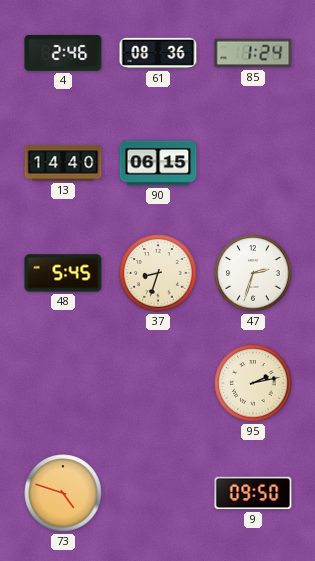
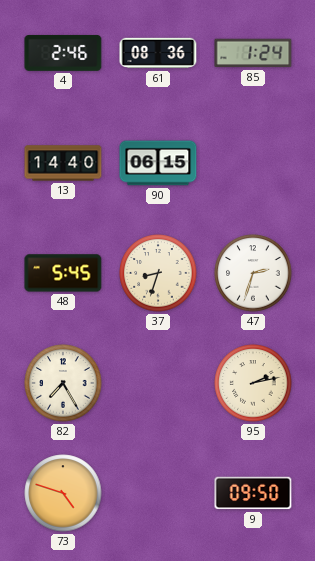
82: none -> 7:25
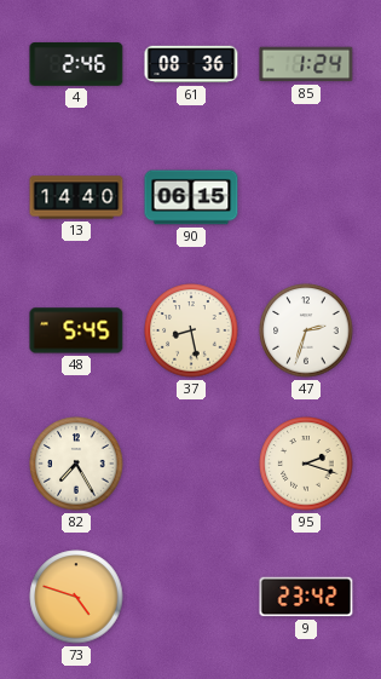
37: 8:33 -> 8:28
95: 2:13 -> 2:18
9: 09:50 -> 23:42
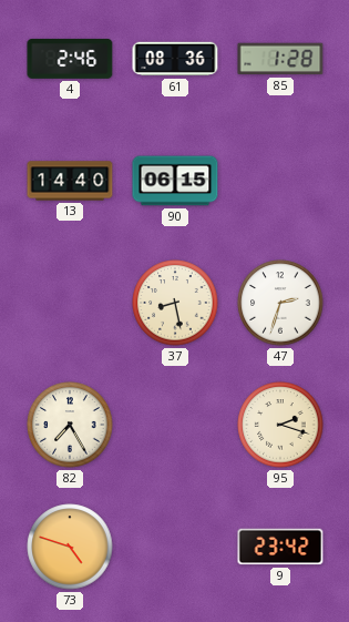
85: 1:24 -> 1:28
48: 5:45 -> none
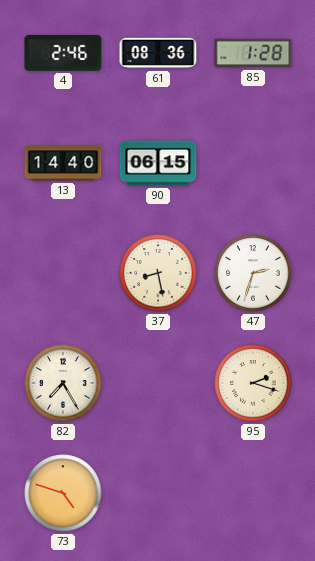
9: 23:42 -> none
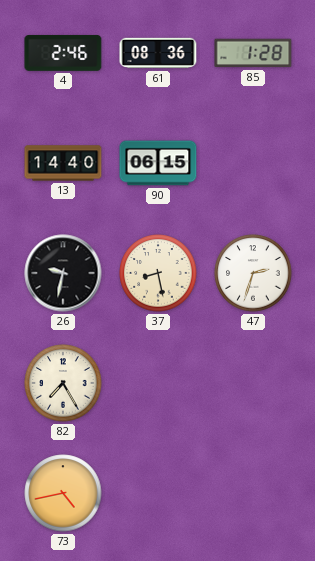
26: none -> 9:32
95: 2:18 -> none
73: 4:48 -> 4:43
